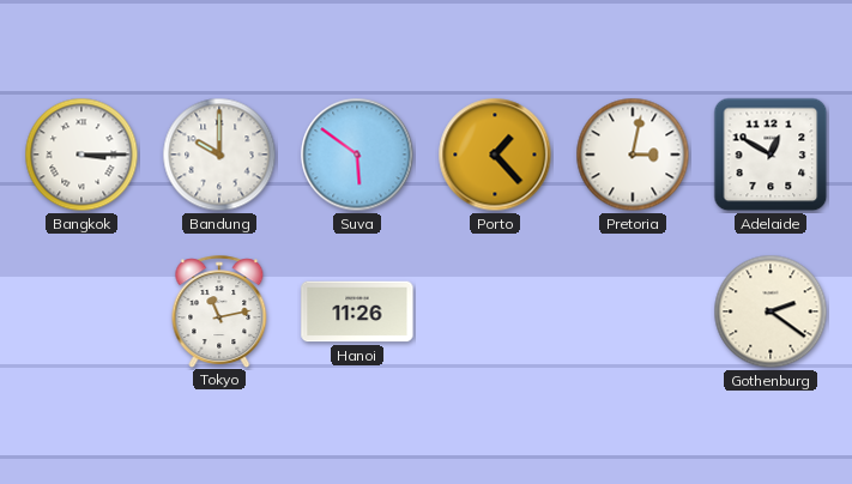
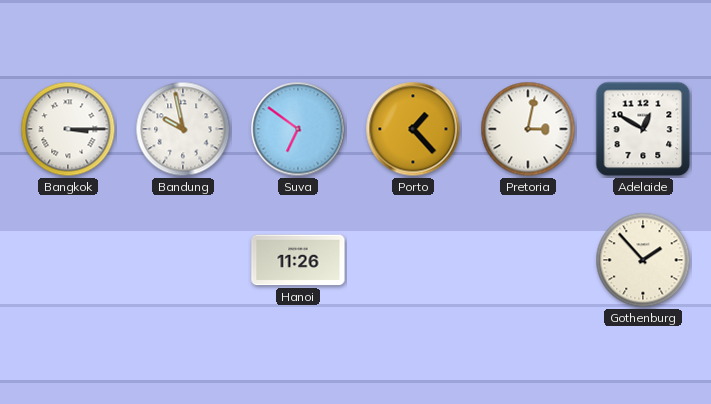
Bandung: 10:00 -> 9:58
Suva: 5:51 -> 6:51
Tokyo: 11:13 -> none
Gothenburg: 2:21 -> 1:53
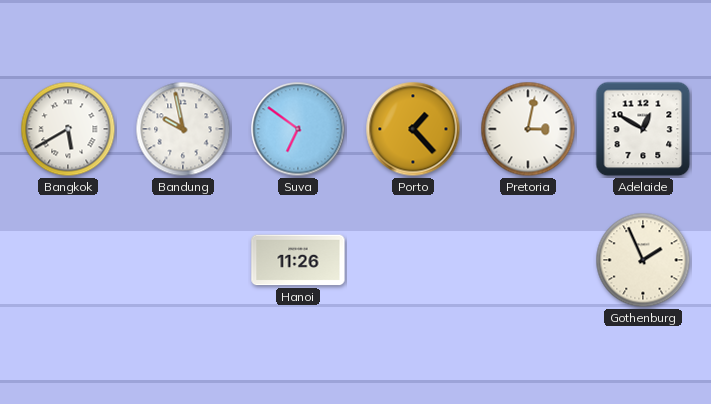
Bangkok: 3:15 -> 5:40
Gothenburg: 1:53 -> 1:56
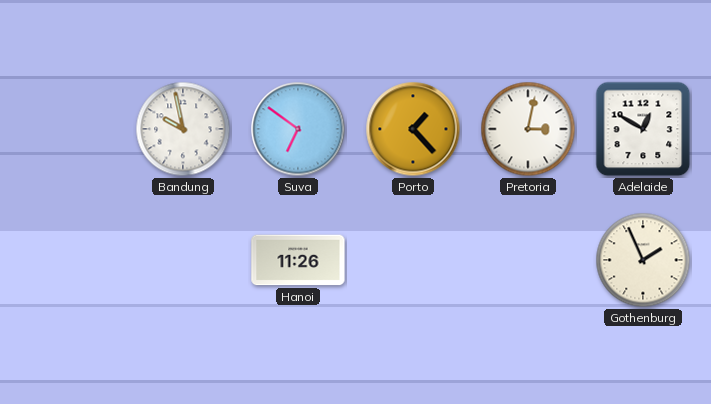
Bangkok: 5:40 -> none
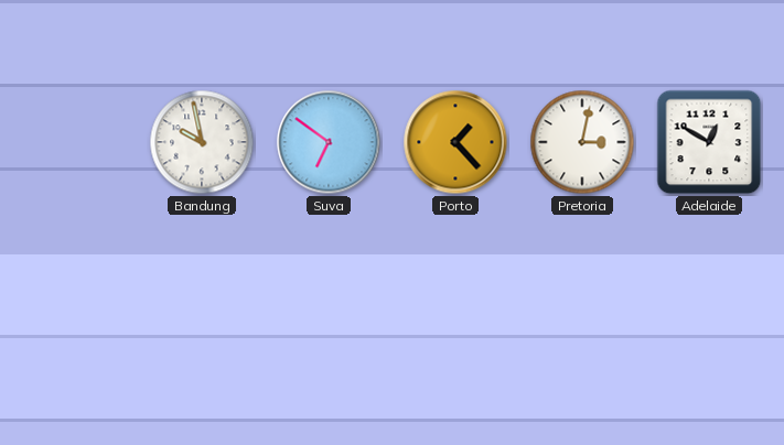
Hanoi: 11:26 -> none
Gothenburg: 1:56 -> none
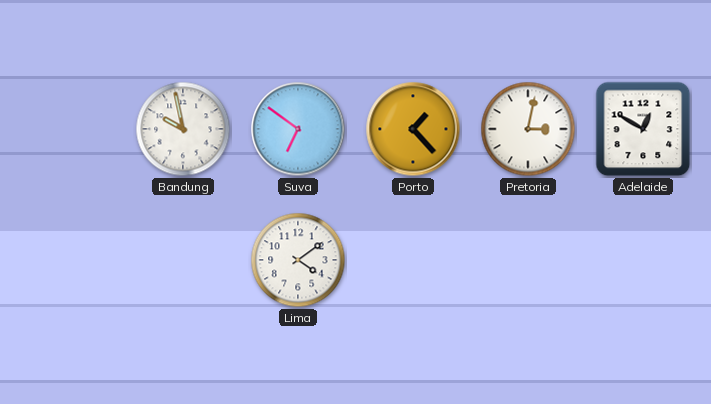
Lima: none -> 4:09
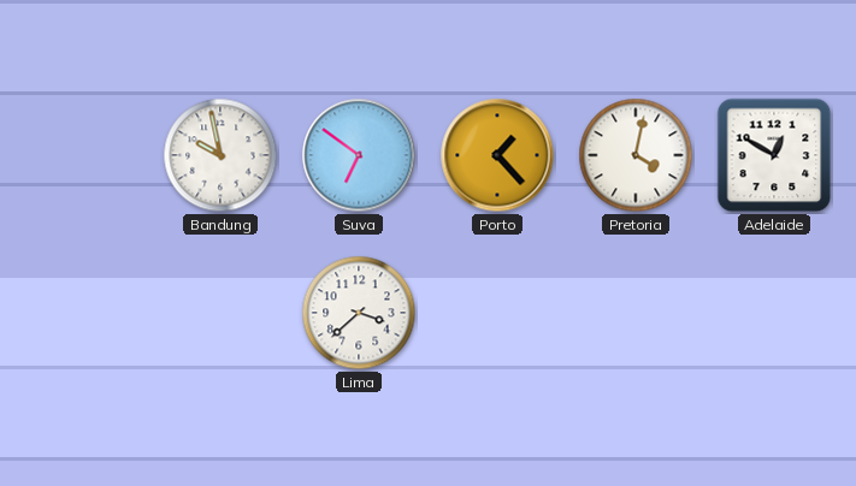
Pretoria: 3:02 -> 4:02
Lima: 4:09 -> 3:38
